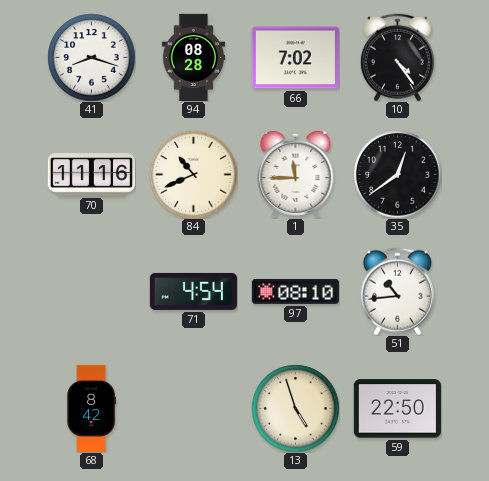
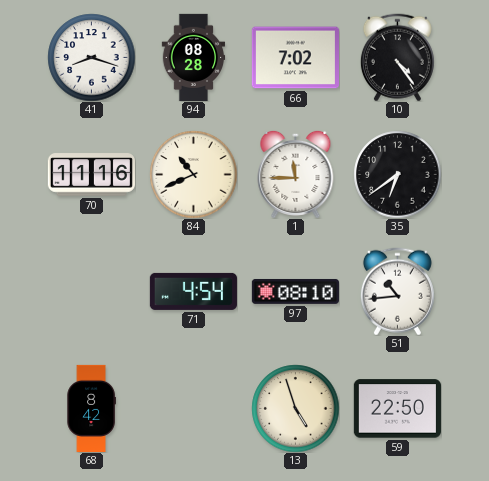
35: 12:39 -> 6:39
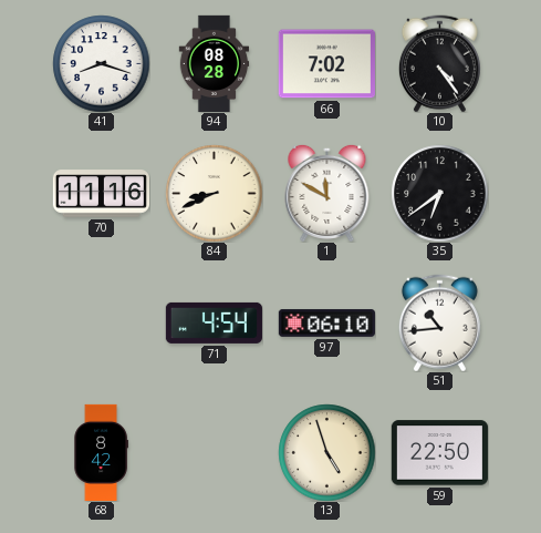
84: 10:41 -> 8:41
1: 11:45 -> 11:50
97: 08:10 -> 06:10
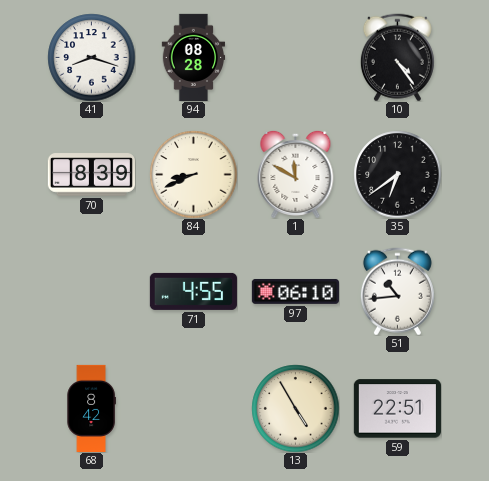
66: 7:02 -> none
70: 11:16 -> 8:39
71: 4:54 -> 4:55
13: 4:57 -> 4:55
59: 22:50 -> 22:51
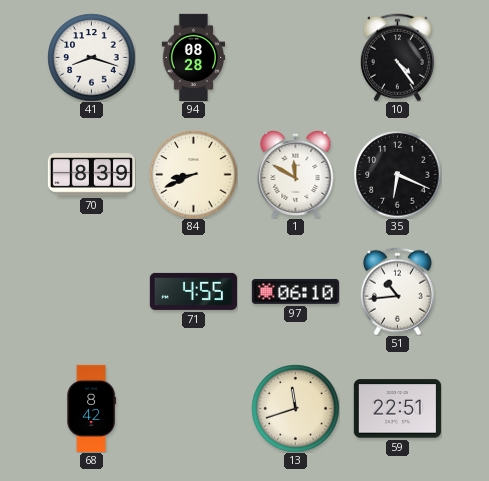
35: 6:39 -> 6:19
13: 4:55 -> 11:42
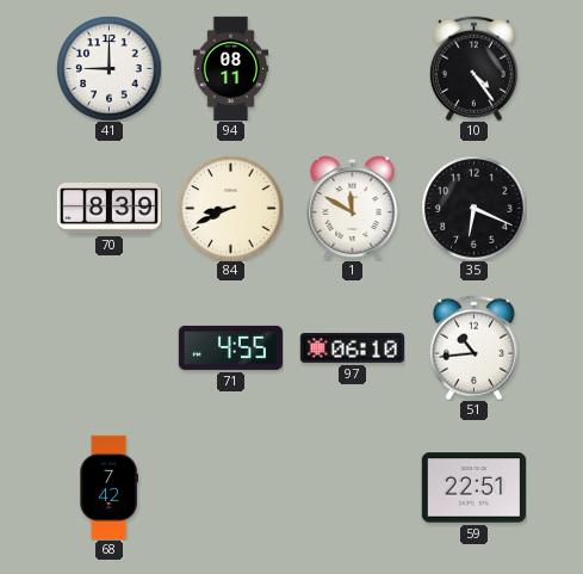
41: 8:18 -> 9:00
94: 08:28 -> 08:11
68: 8:42 -> 7:42
13: 11:42 -> none
